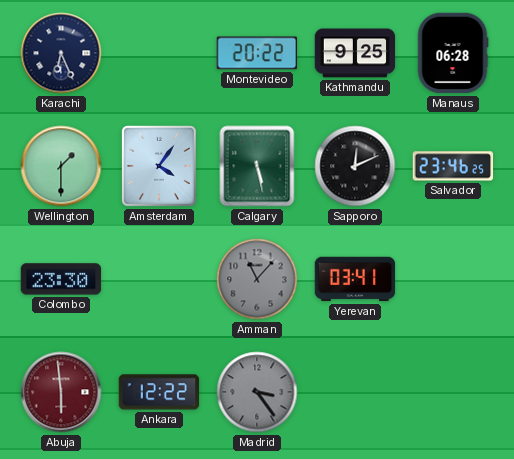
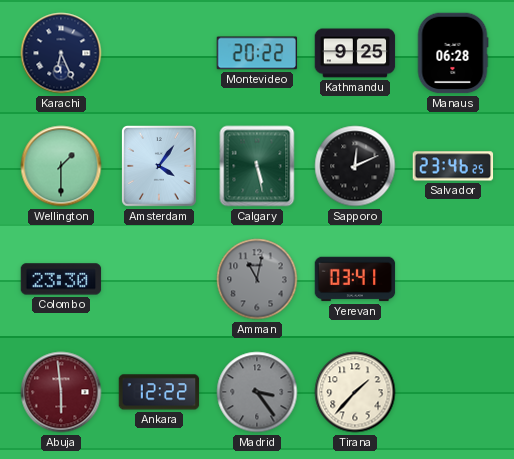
Amman: 11:07 -> 11:02
Tirana: none -> 1:37
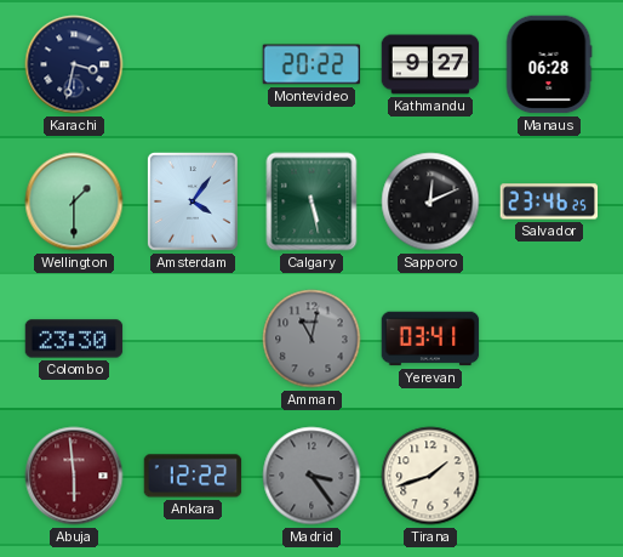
Karachi: 6:26 -> 3:32
Kathmandu: 9:25 -> 9:27
Tirana: 1:37 -> 1:42
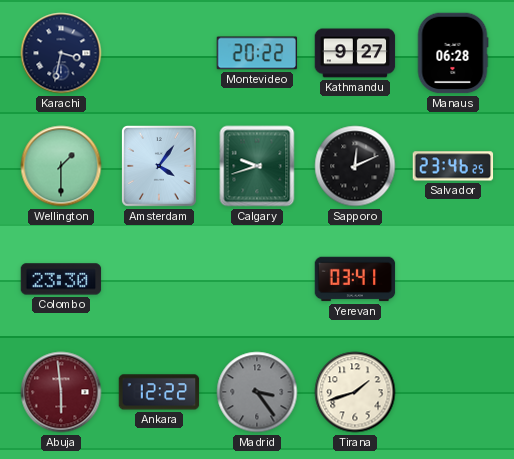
Calgary: 5:28 -> 9:42
Amman: 11:02 -> none
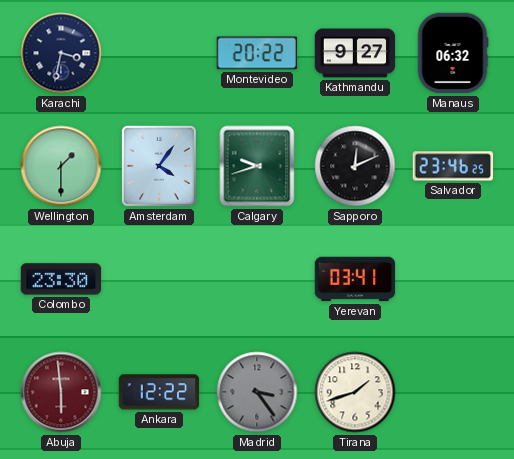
Manaus: 06:28 -> 06:32
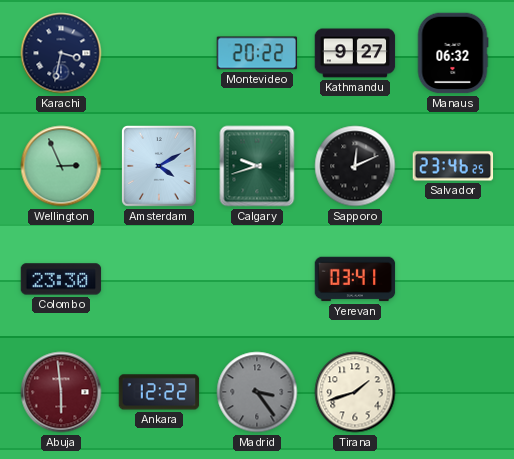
Wellington: 1:30 -> 2:56
Amsterdam: 4:06 -> 4:10
